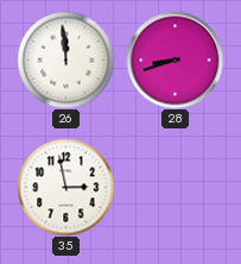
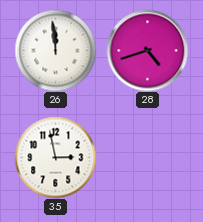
28: 8:42 -> 4:42
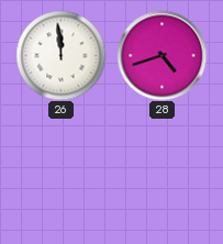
35: 2:58 -> none
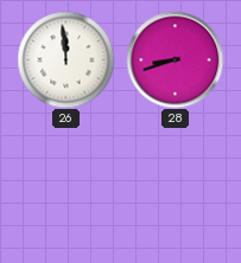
28: 4:42 -> 8:42
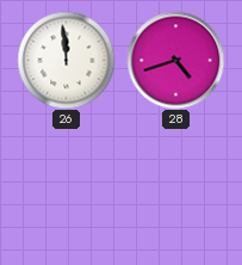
28: 8:42 -> 4:42
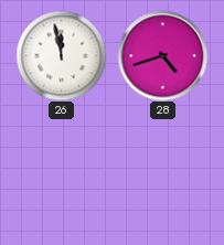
26: 11:59 -> 11:58
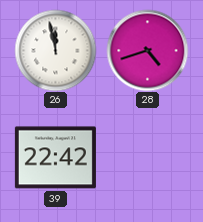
39: none -> 22:42
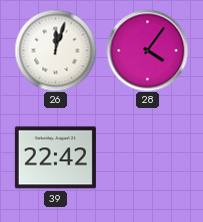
26: 11:58 -> 12:03
28: 4:42 -> 4:06
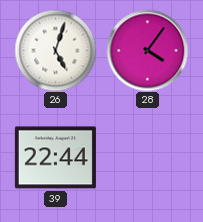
26: 12:03 -> 5:03
39: 22:42 -> 22:44
